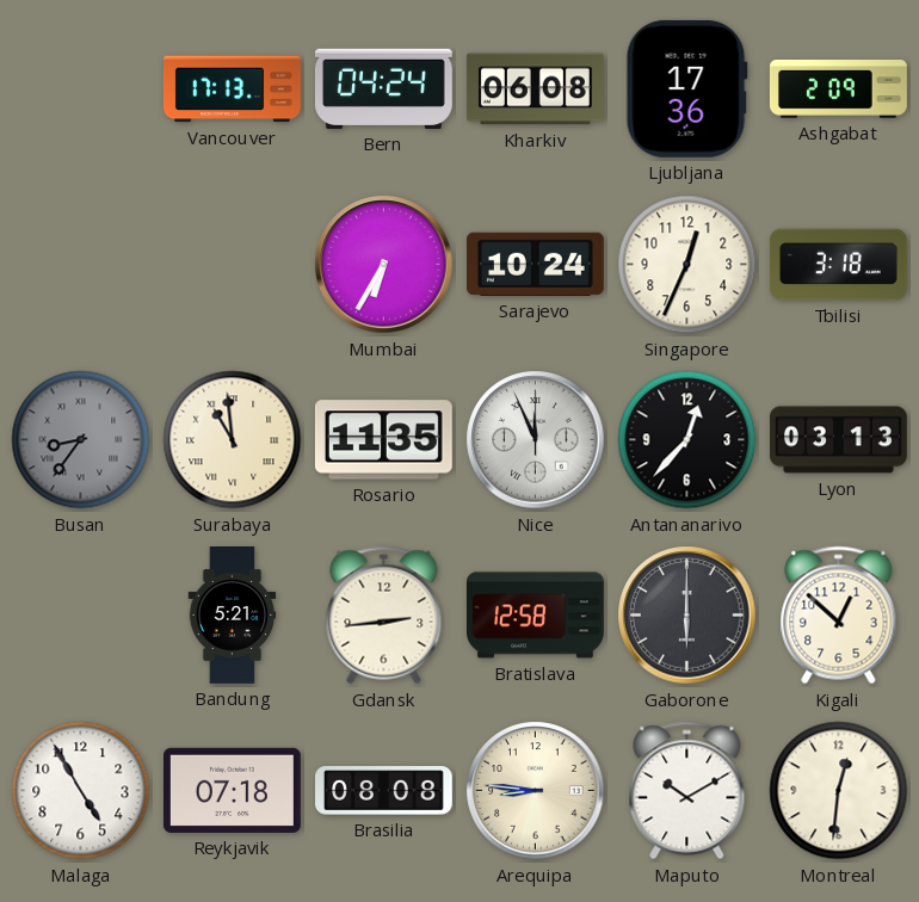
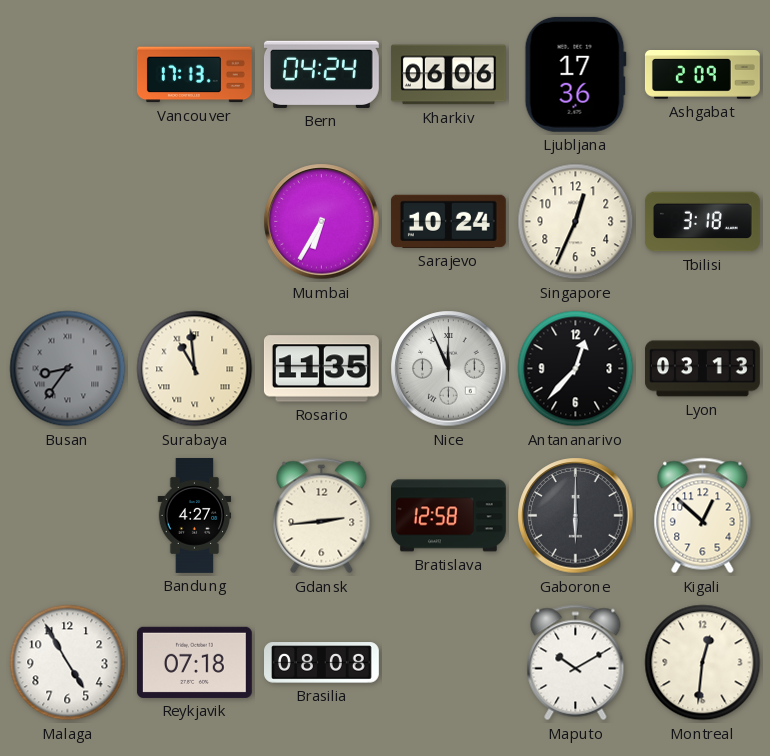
Kharkiv: 06:08 -> 06:06
Bandung: 5:21 -> 4:27
Arequipa: 8:46 -> none
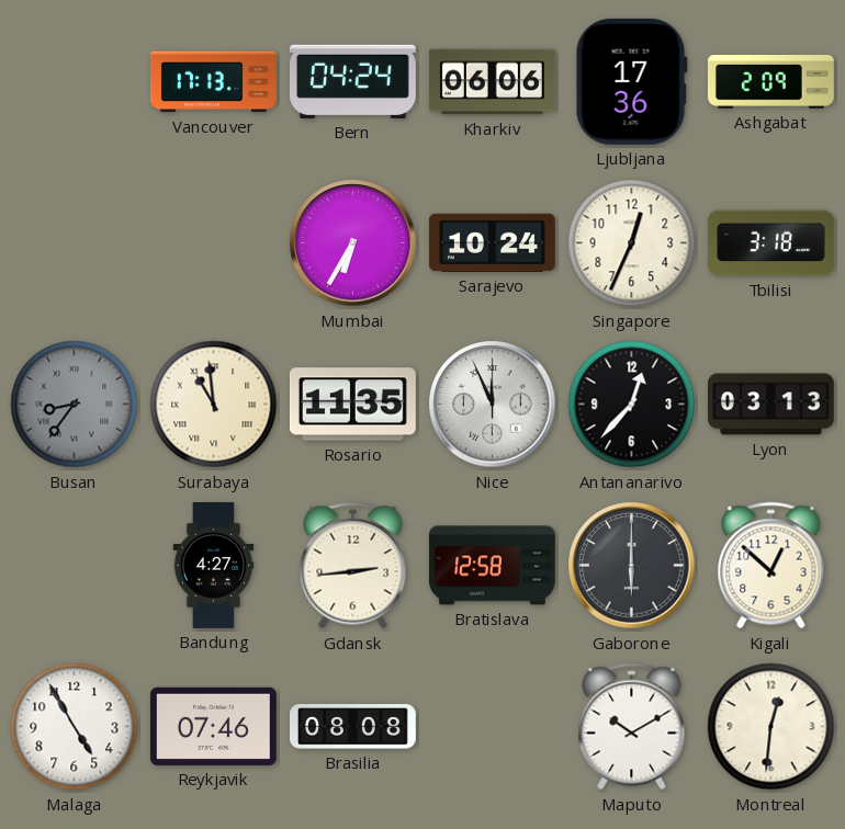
Reykjavik: 07:18 -> 07:46
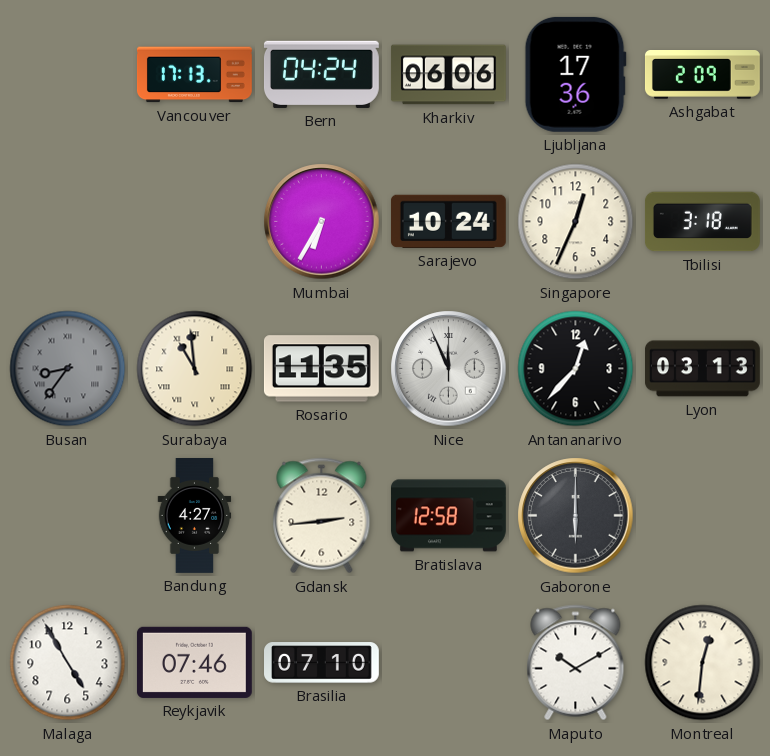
Kigali: 12:52 -> none
Brasilia: 08:08 -> 07:10
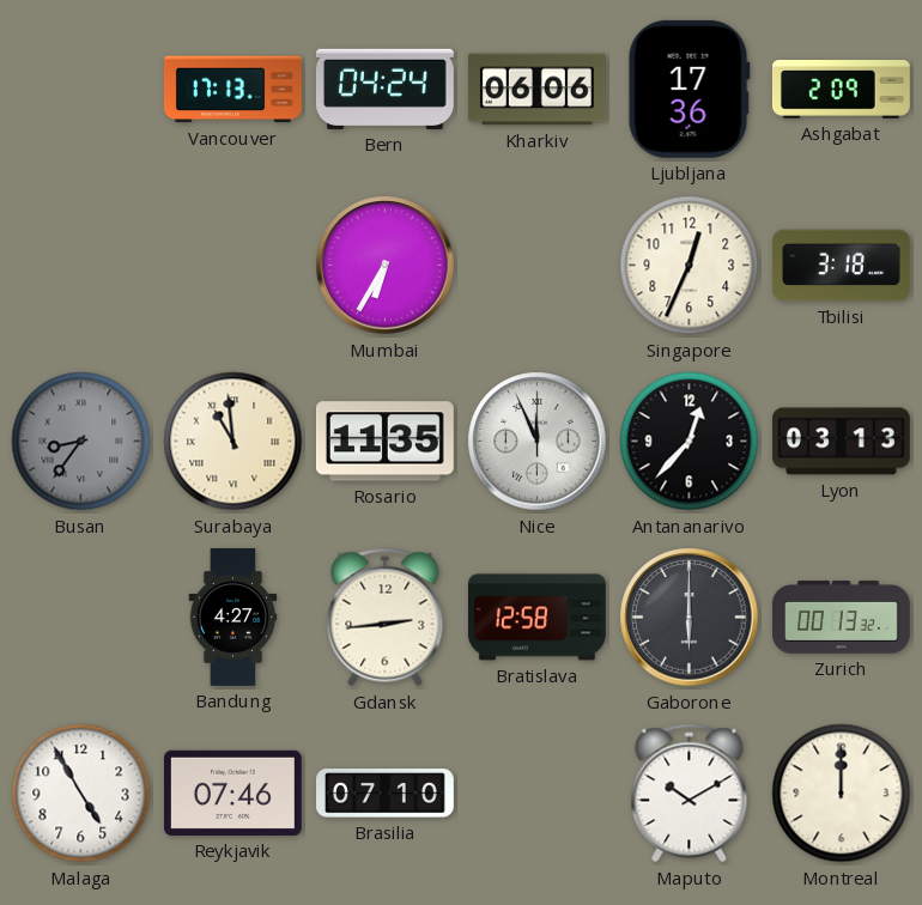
Sarajevo: 10:24 -> none
Zurich: none -> 00:13
Montreal: 12:31 -> 12:00
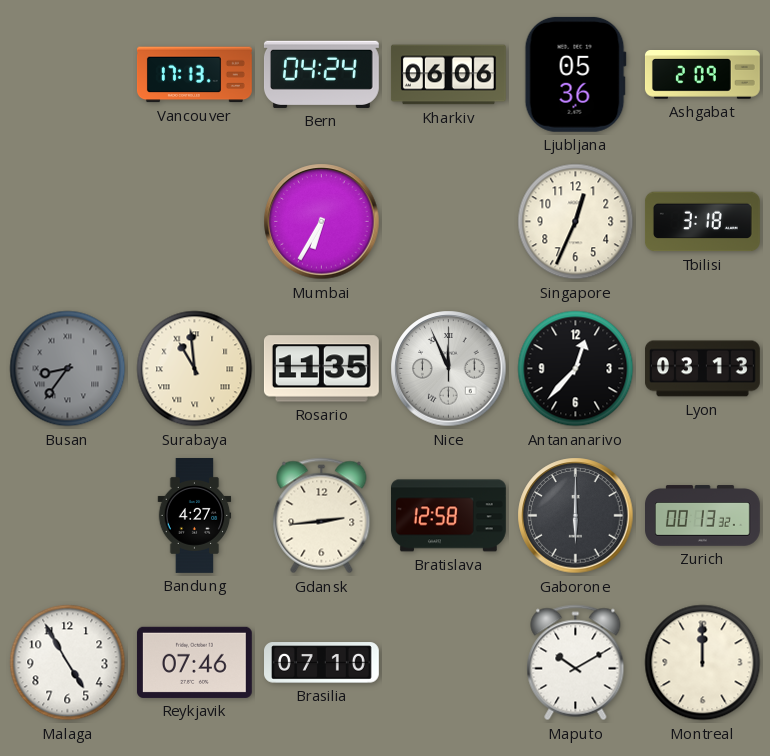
Ljubljana: 17:36 -> 05:36
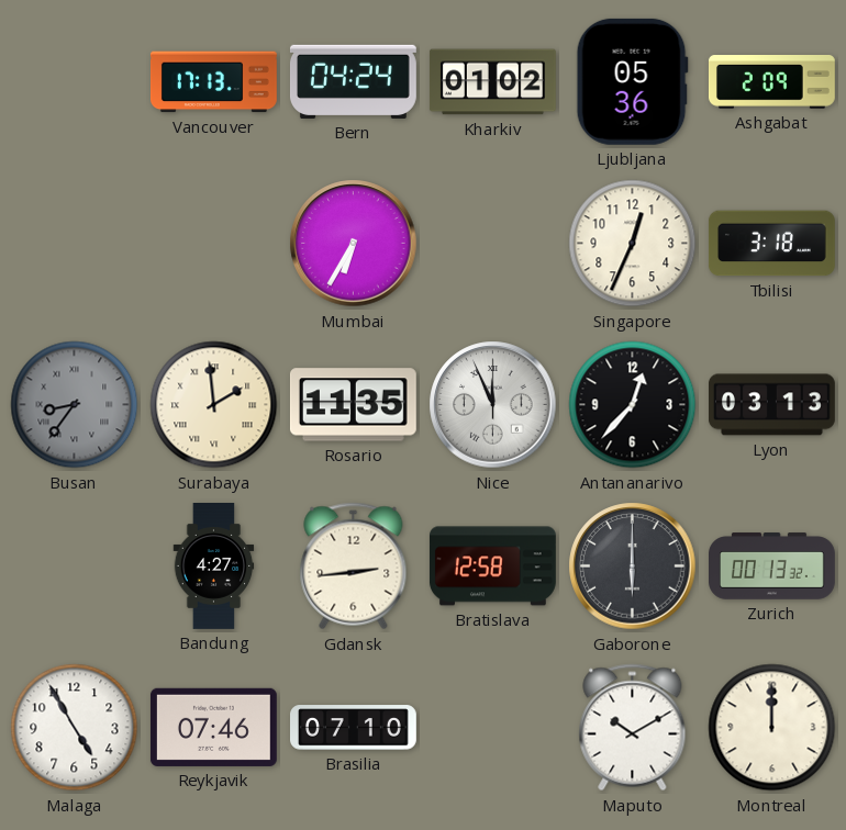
Kharkiv: 06:06 -> 01:02
Surabaya: 10:59 -> 1:59
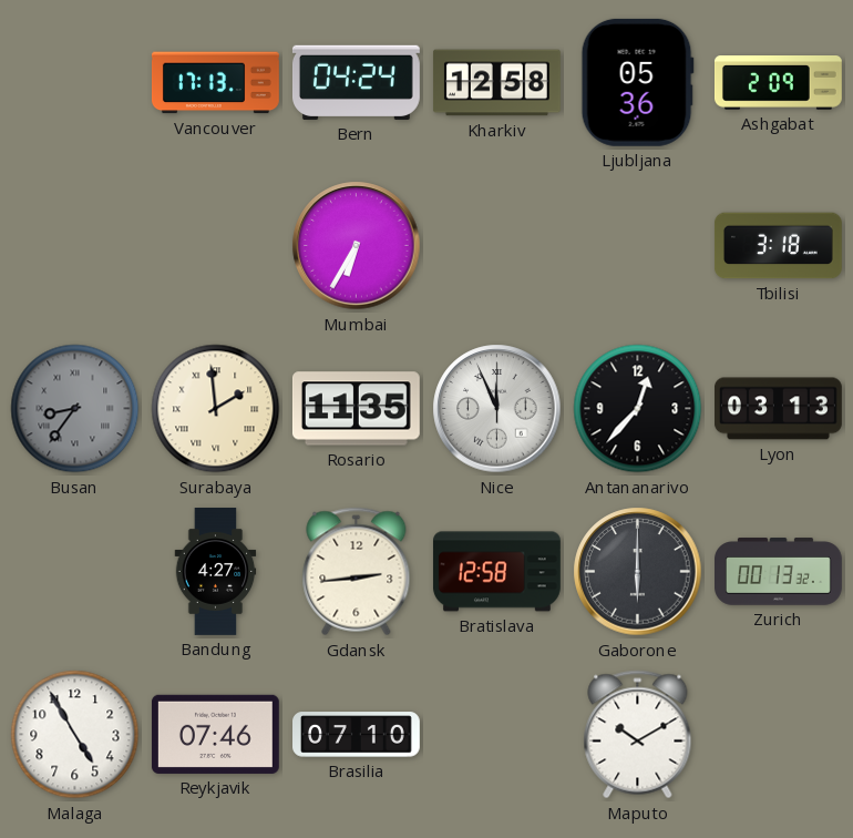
Kharkiv: 01:02 -> 12:58
Singapore: 12:34 -> none
Montreal: 12:00 -> none
